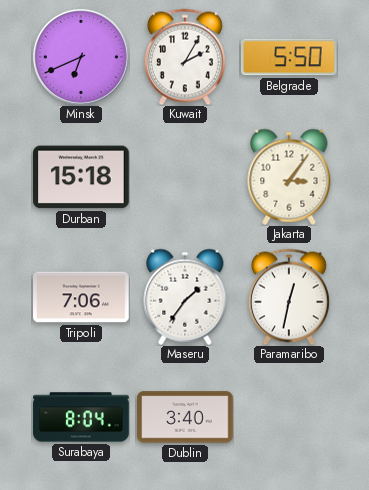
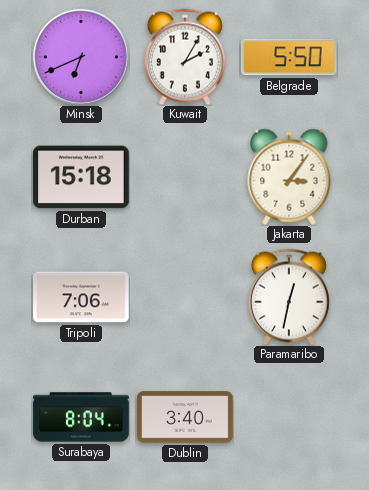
Maseru: 1:36 -> none
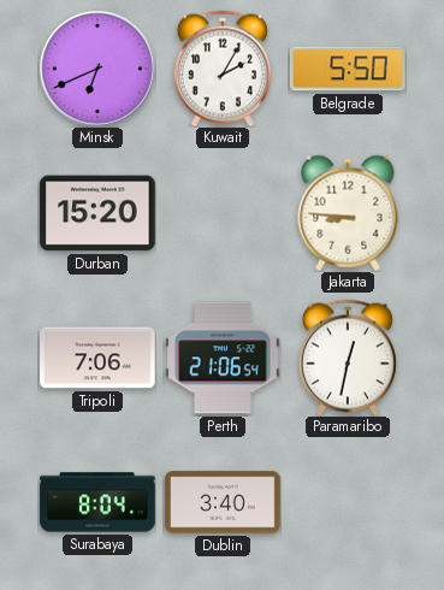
Durban: 15:18 -> 15:20
Jakarta: 3:06 -> 8:46
Perth: none -> 21:06
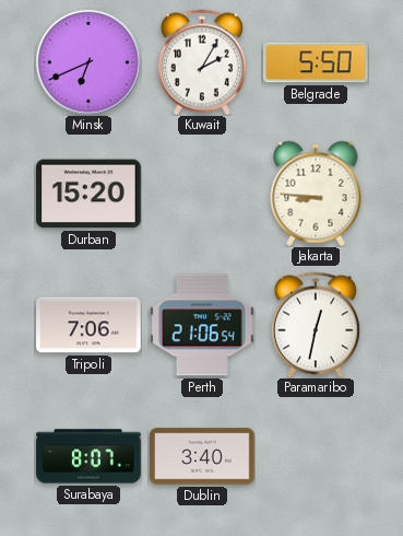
Surabaya: 8:04 -> 8:07
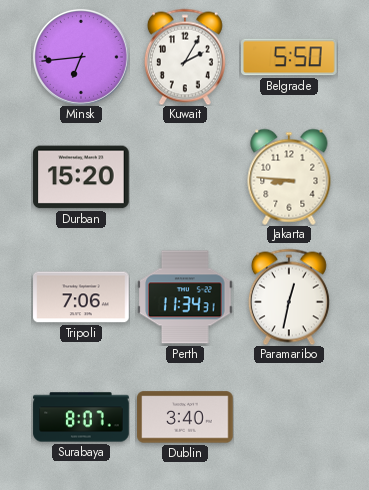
Minsk: 6:41 -> 6:44
Perth: 21:06 -> 11:34
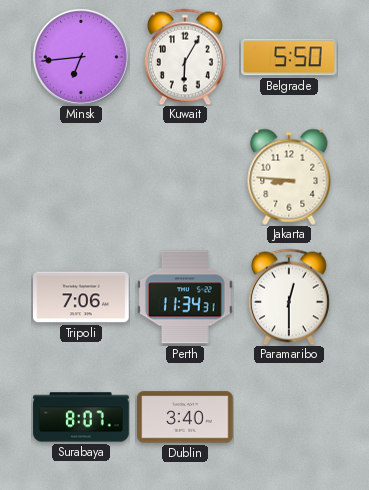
Kuwait: 2:05 -> 6:05
Durban: 15:20 -> none
Paramaribo: 12:32 -> 12:30
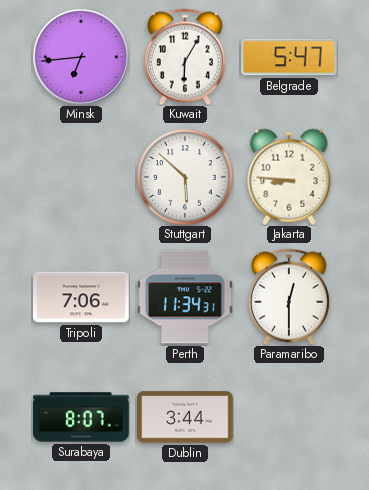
Belgrade: 5:50 -> 5:47
Stuttgart: none -> 5:52
Dublin: 3:40 -> 3:44
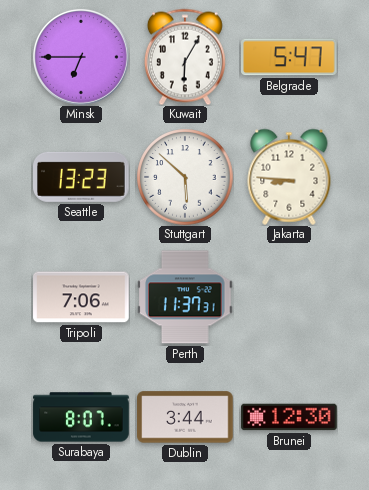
Minsk: 6:44 -> 6:45
Seattle: none -> 13:23
Perth: 11:34 -> 11:37
Paramaribo: 12:30 -> none
Brunei: none -> 12:30
